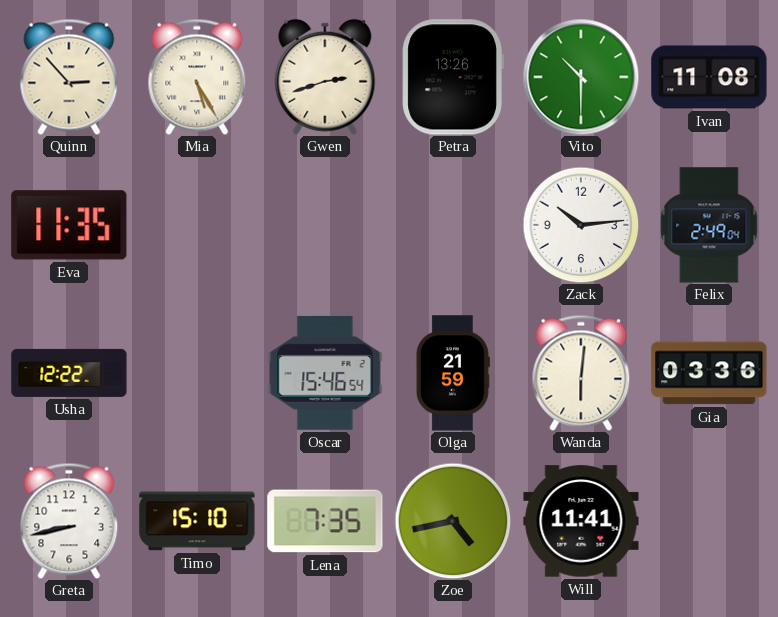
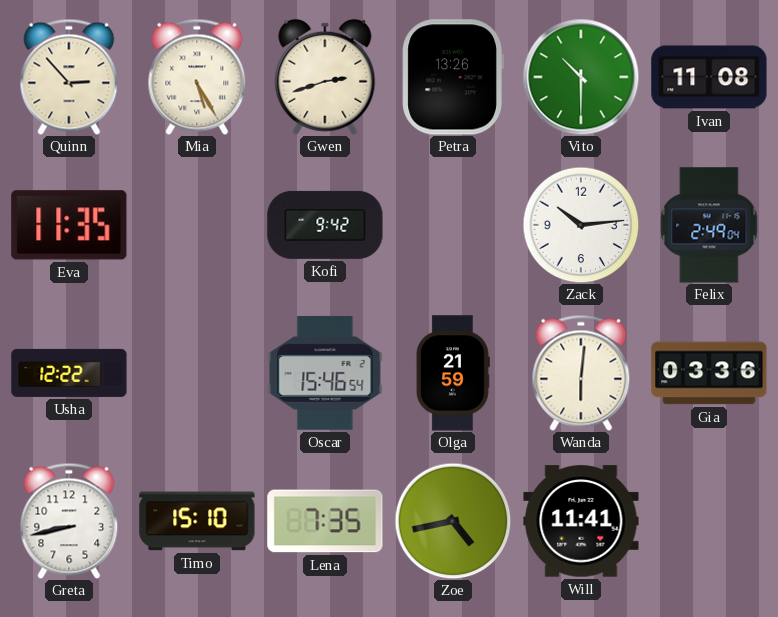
Kofi: none -> 9:42
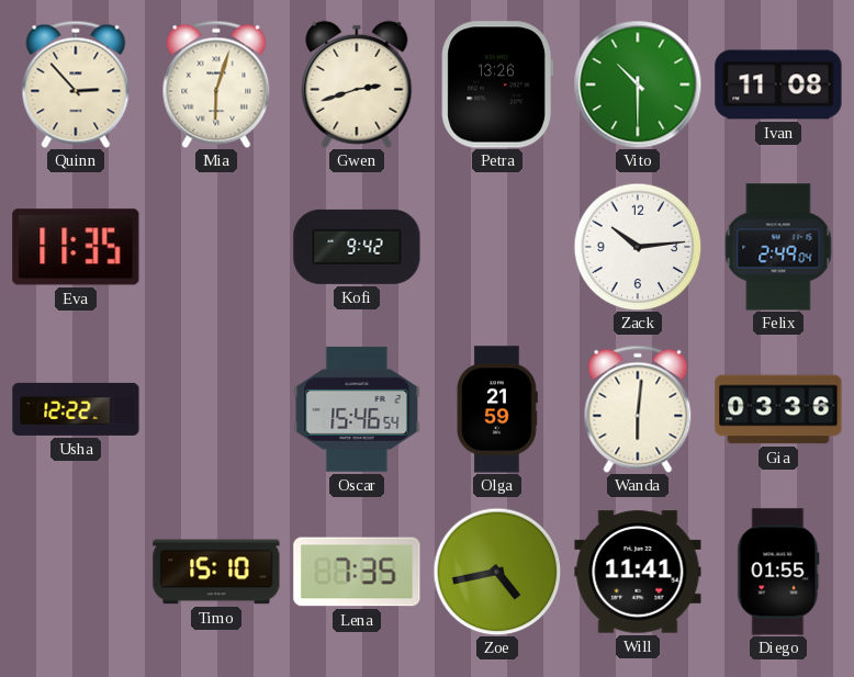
Mia: 5:25 -> 6:03
Greta: 8:43 -> none
Diego: none -> 01:55
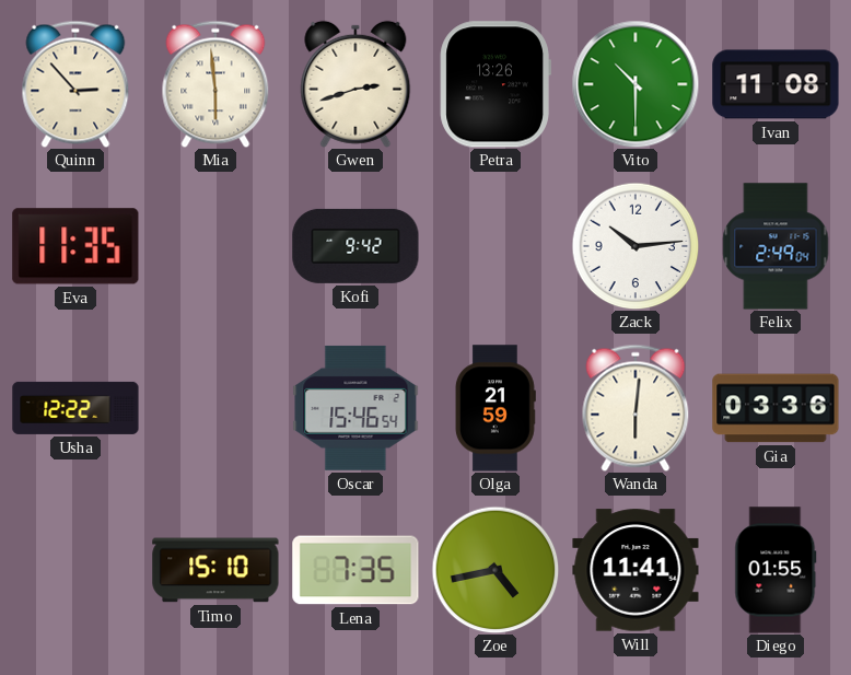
Mia: 6:03 -> 5:59
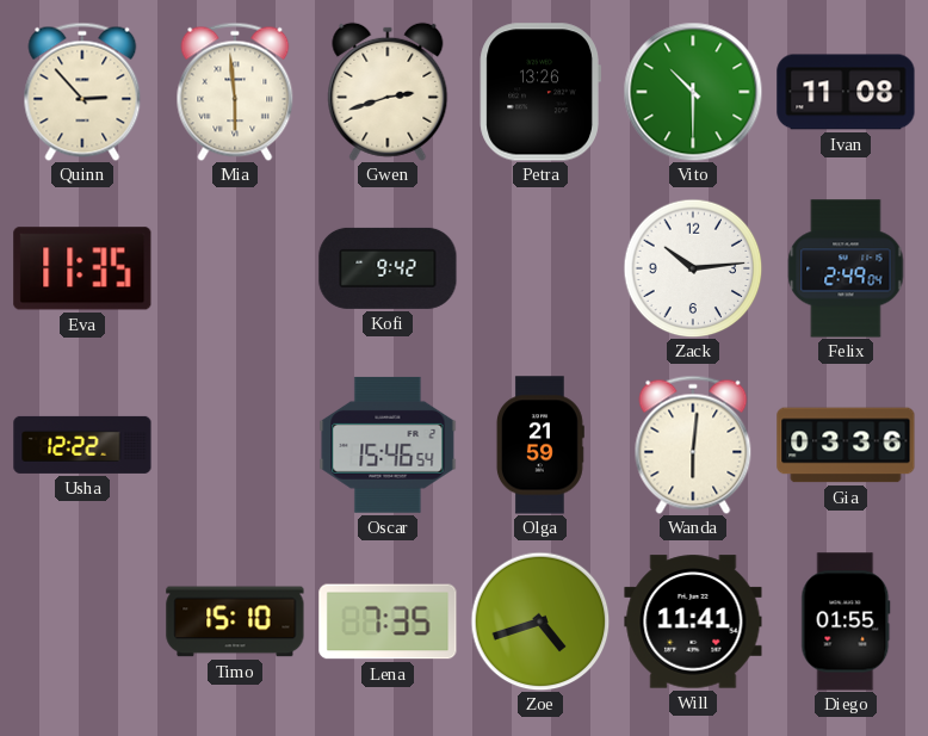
Zoe: 4:43 -> 4:42
